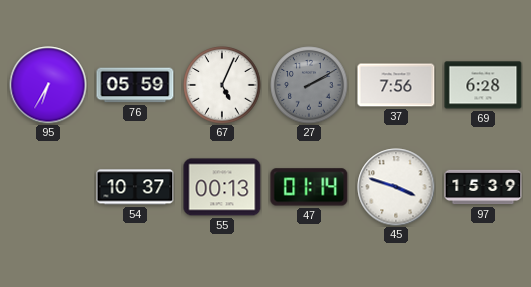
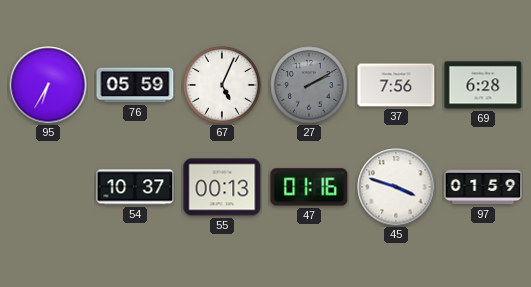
47: 01:14 -> 01:16
97: 15:39 -> 01:59
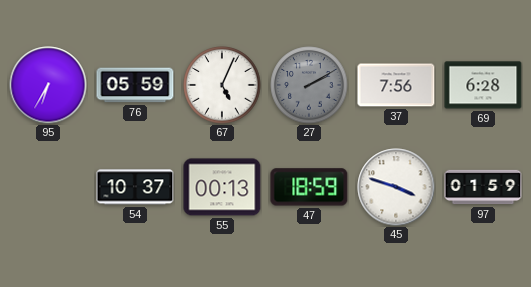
47: 01:16 -> 18:59
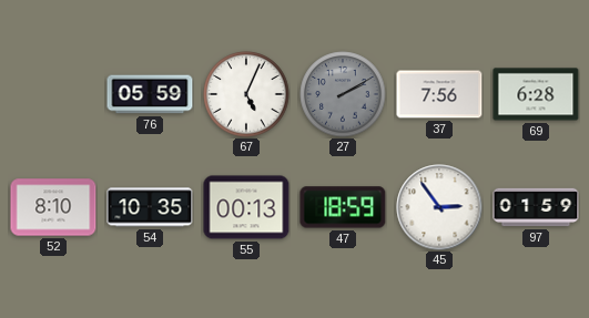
95: 6:35 -> none
52: none -> 8:10
54: 10:37 -> 10:35
45: 3:48 -> 2:54
